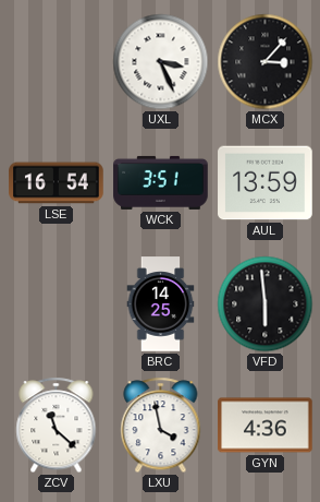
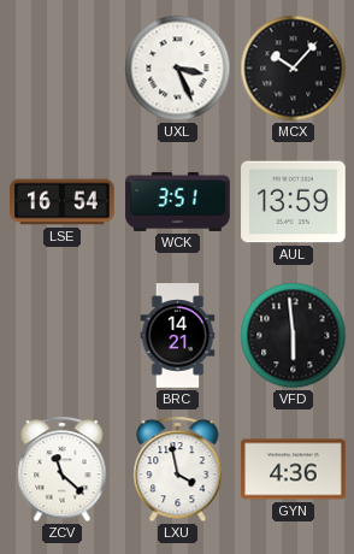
MCX: 3:07 -> 10:07
BRC: 14:25 -> 14:21
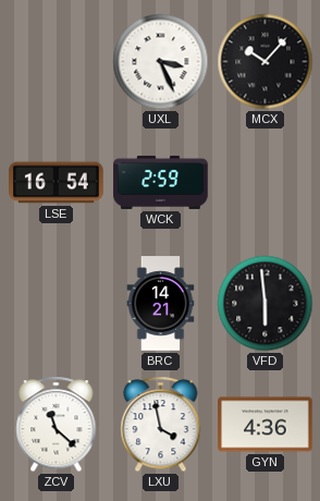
WCK: 3:51 -> 2:59
AUL: 13:59 -> none
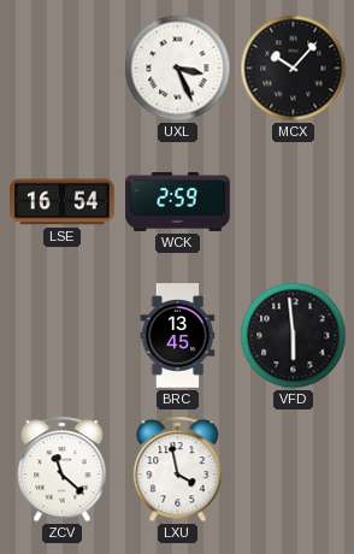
BRC: 14:21 -> 13:45
GYN: 4:36 -> none
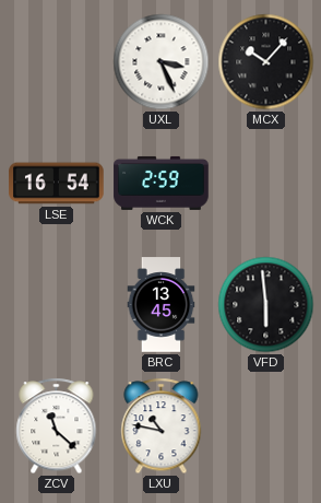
LXU: 3:58 -> 10:47
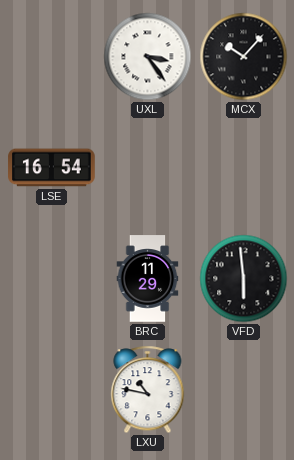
UXL: 3:26 -> 3:24
WCK: 2:59 -> none
BRC: 13:45 -> 11:29
ZCV: 11:22 -> none
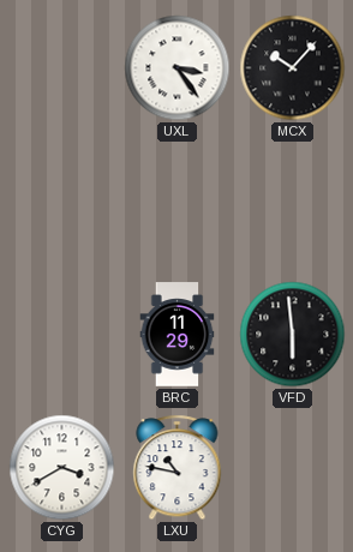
LSE: 16:54 -> none
CYG: none -> 3:40
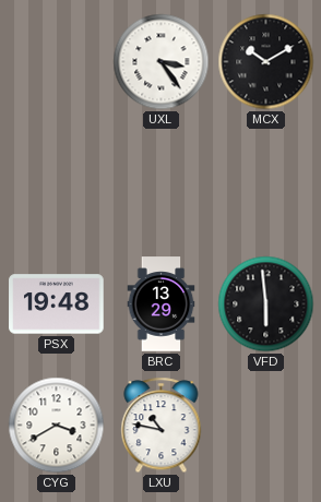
MCX: 10:07 -> 10:10
PSX: none -> 19:48
BRC: 11:29 -> 13:29
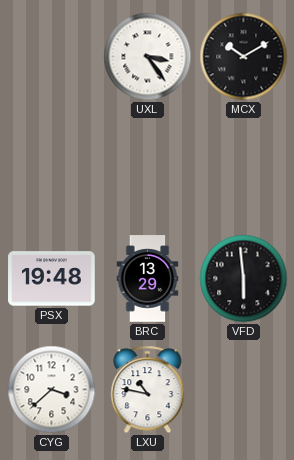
CYG: 3:40 -> 3:38
